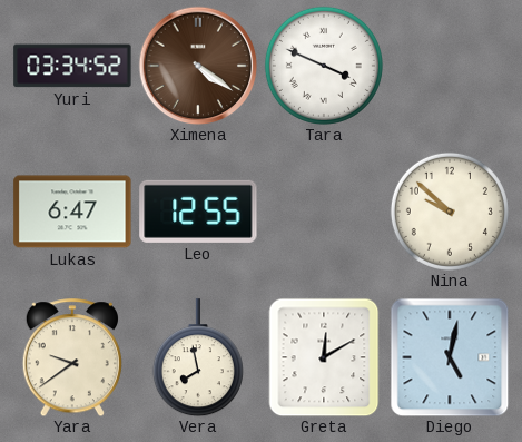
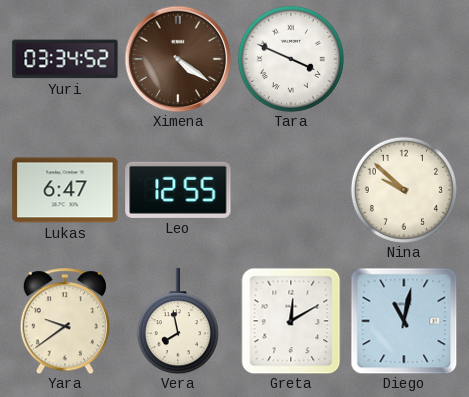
Diego: 5:02 -> 11:02
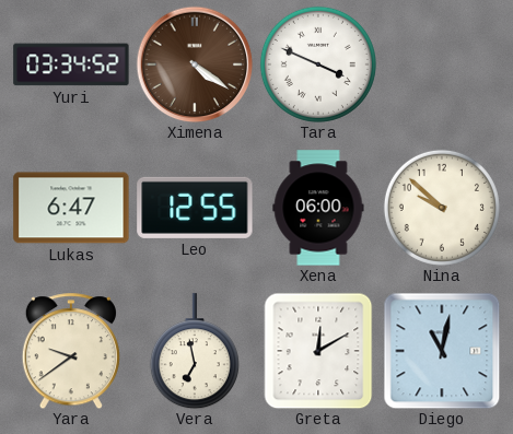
Xena: none -> 06:00
Vera: 7:58 -> 6:58
